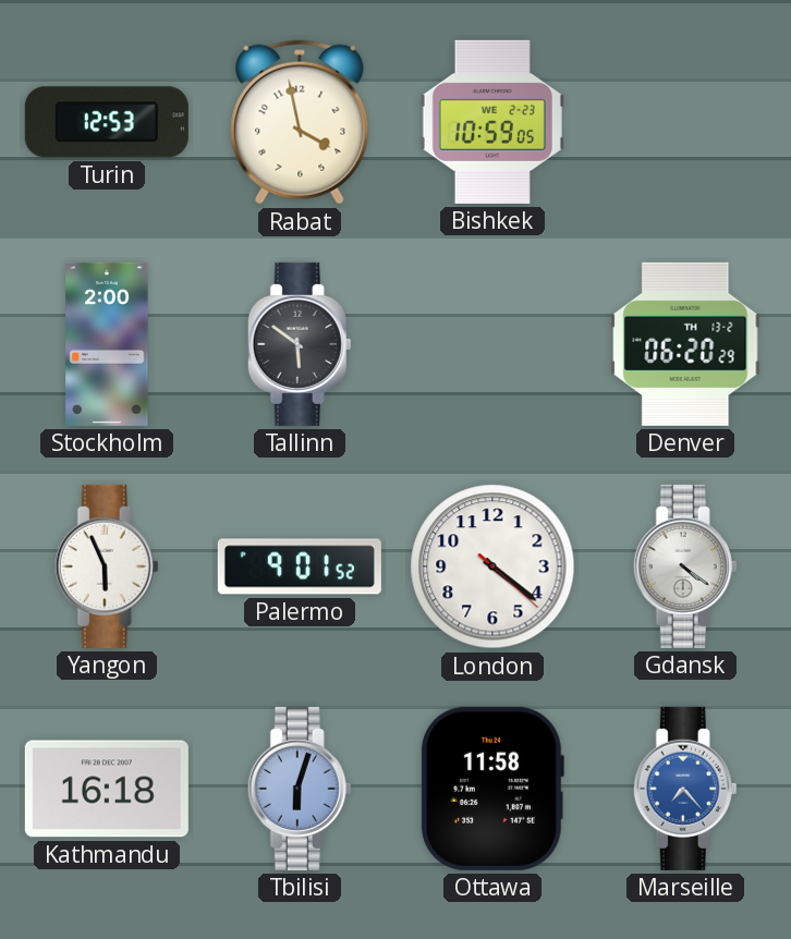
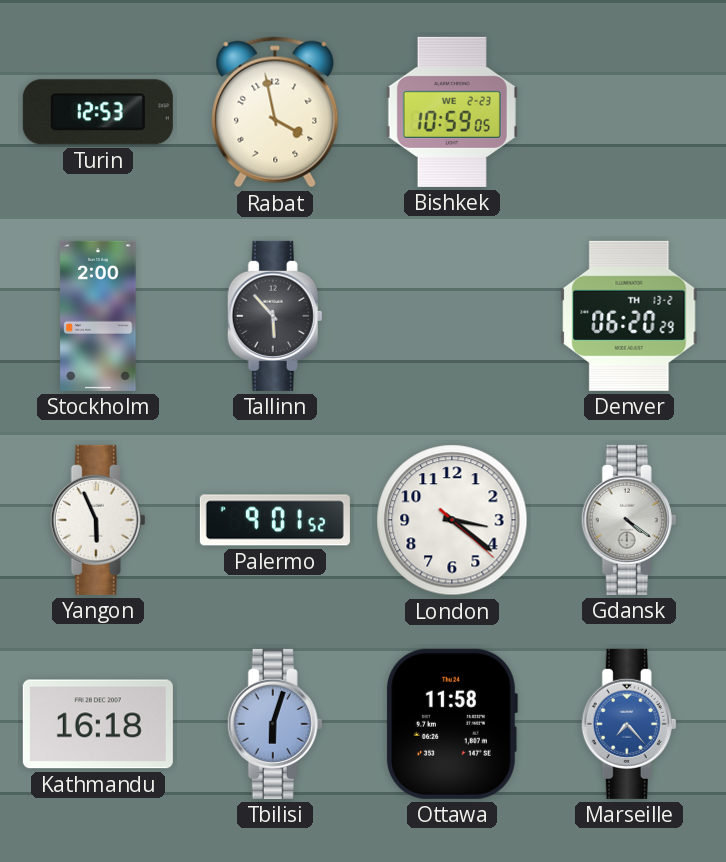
Tallinn: 5:51 -> 5:53
London: 4:21 -> 3:21
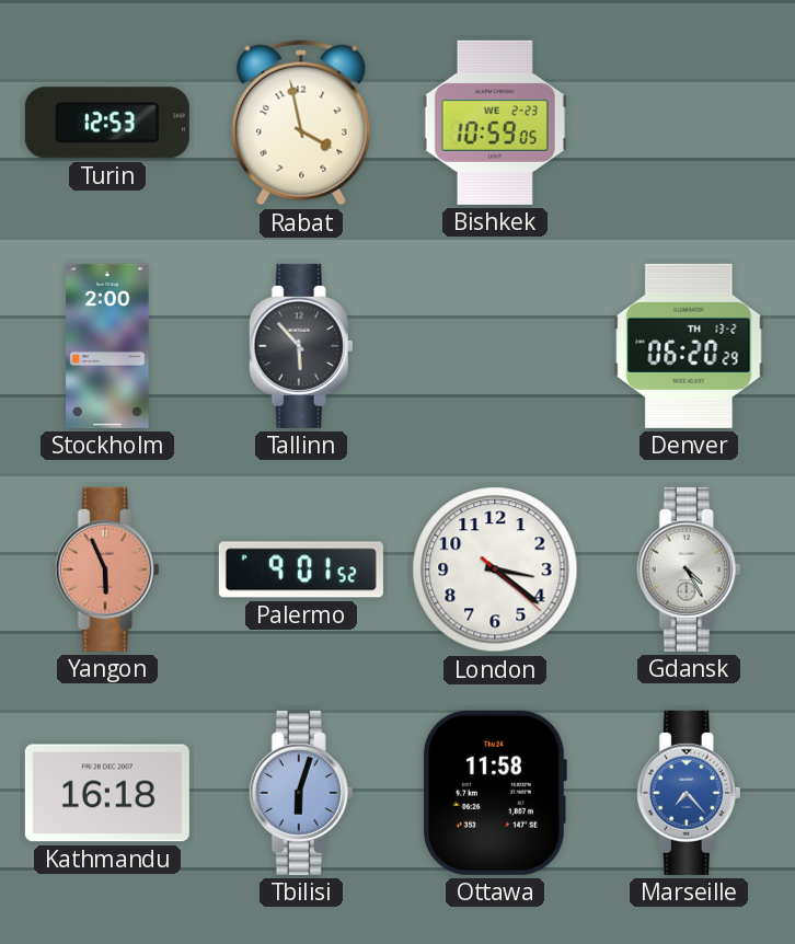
Yangon dial: white -> salmon
Gdansk: 4:21 -> 4:25
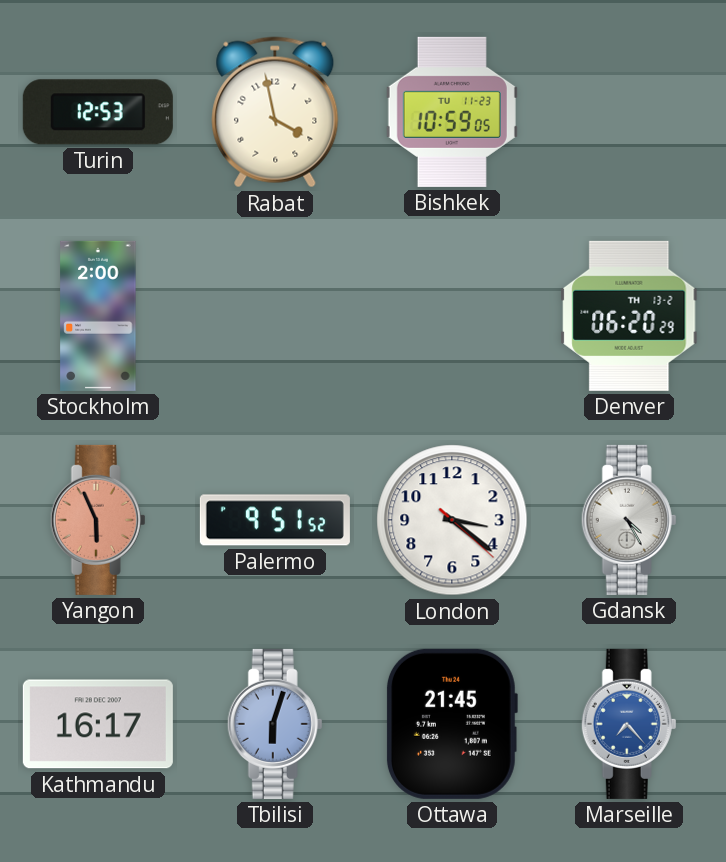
Bishkek date: WE 2-23 -> TU 11-23
Tallinn: 5:53 -> none
Palermo: 9:01 -> 9:51
Kathmandu: 16:18 -> 16:17
Ottawa: 11:58 -> 21:45
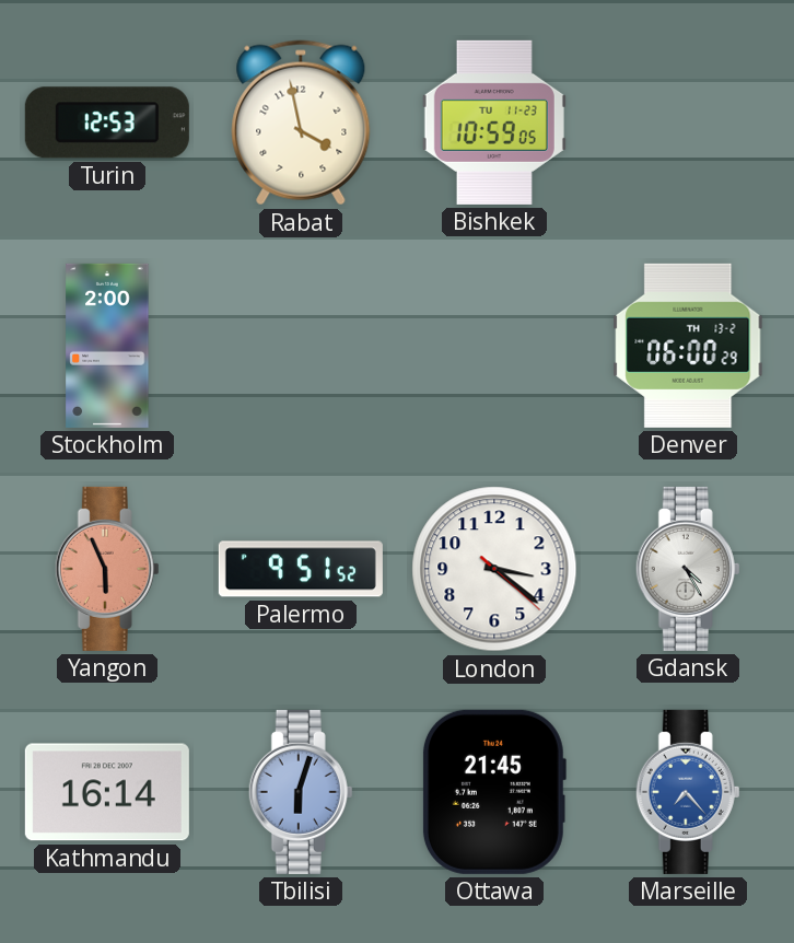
Denver: 06:20 -> 06:00
Kathmandu: 16:17 -> 16:14
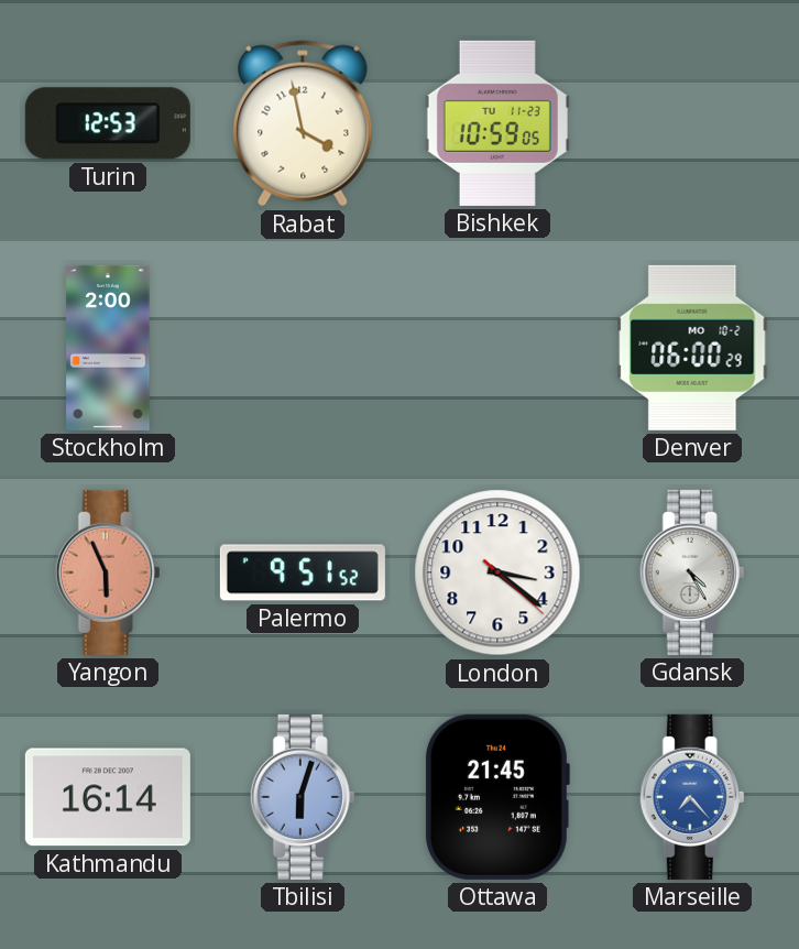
Denver date: TH 13-2 -> MO 10-2
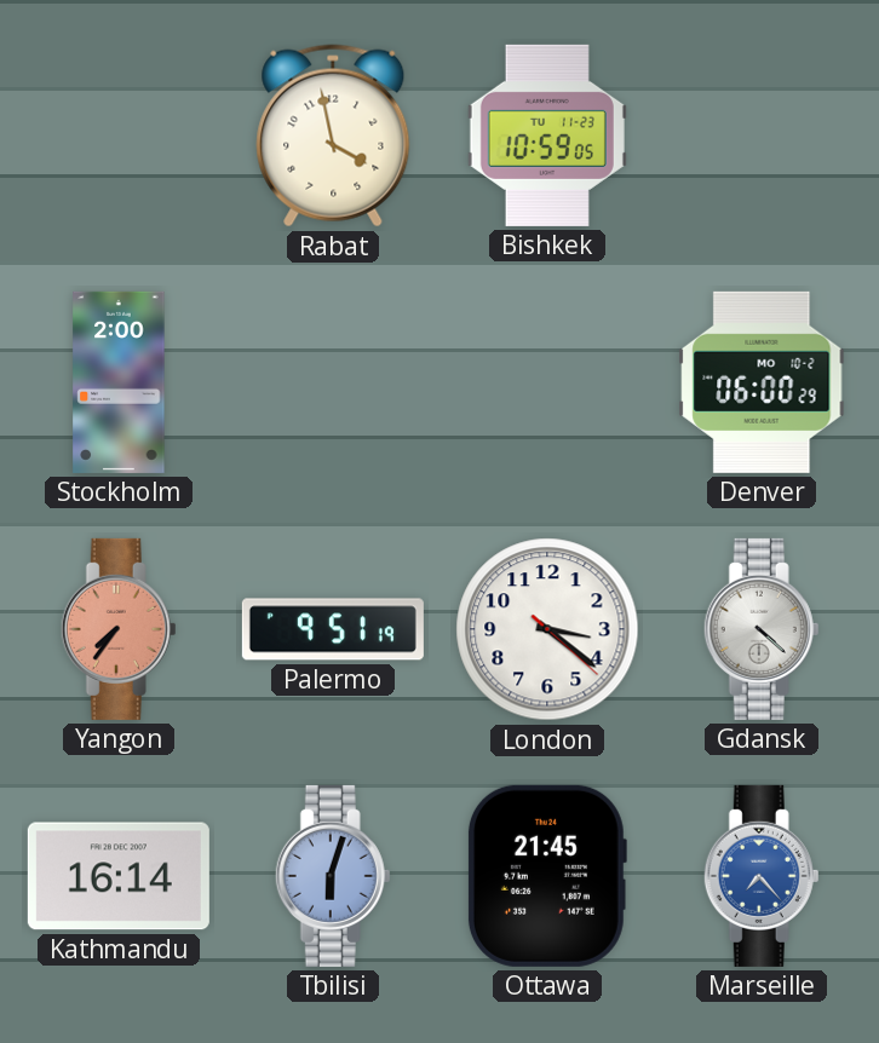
Turin: 12:53 -> none
Yangon: 5:56 -> 7:36
Palermo: 9:51:52 -> 9:51:19
Gdansk: 4:25 -> 4:22
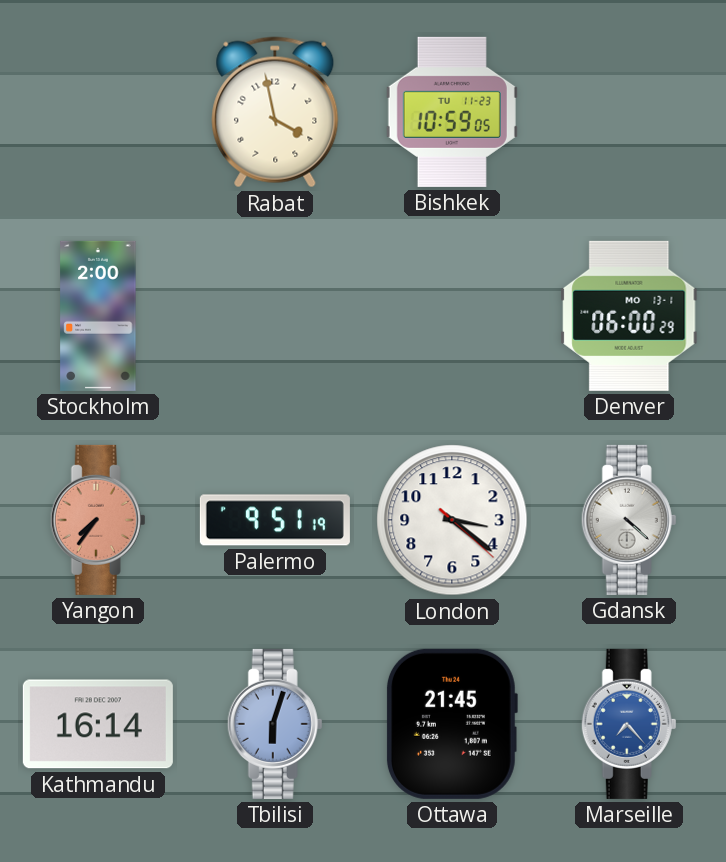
Denver date: MO 10-2 -> MO 13-1
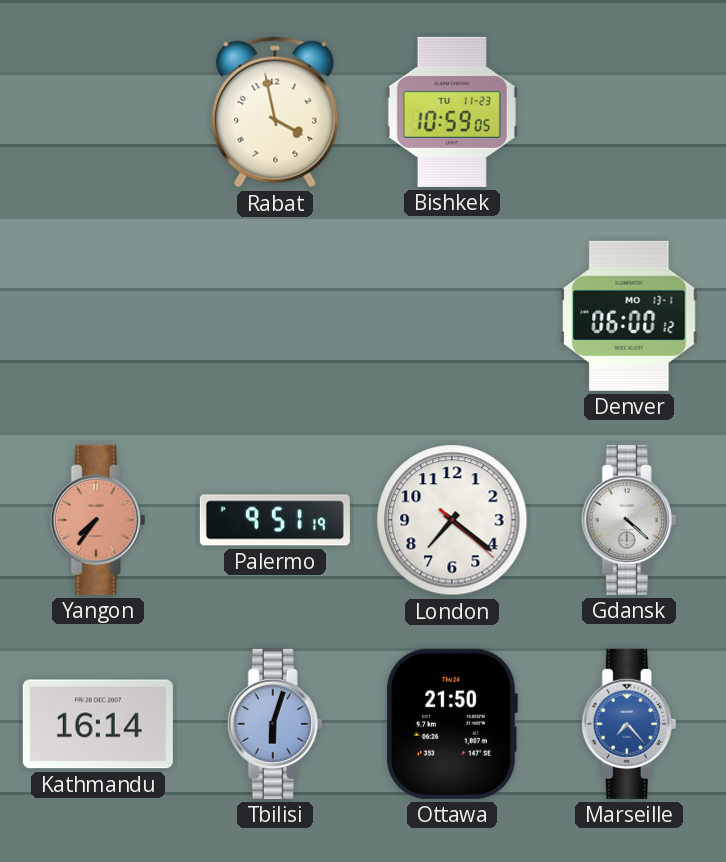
Stockholm: 2:00 -> none
Denver: 06:00:29 -> 06:00:12
London: 3:21 -> 7:21
Ottawa: 21:45 -> 21:50
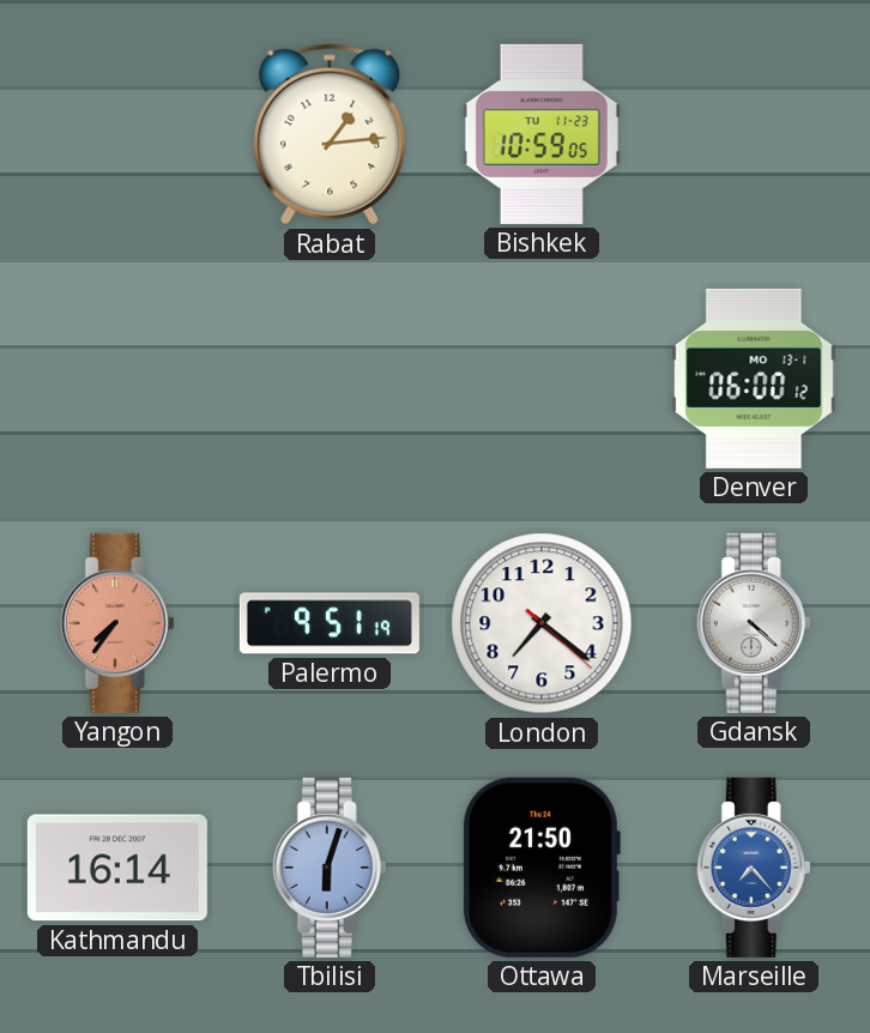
Rabat: 3:58 -> 1:14
